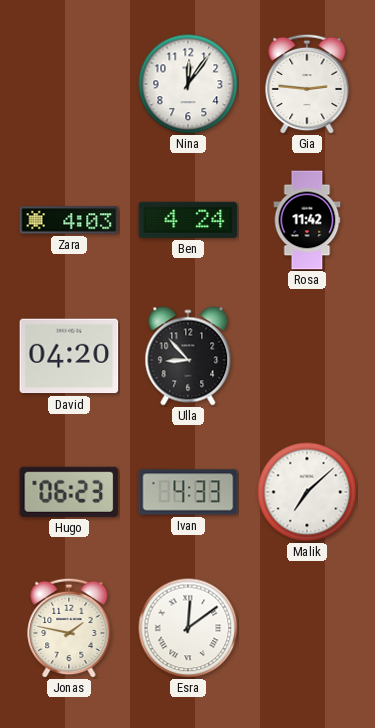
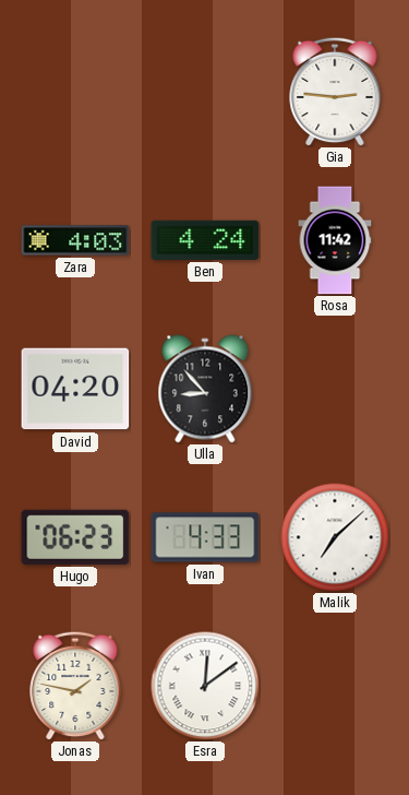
Nina: 12:06 -> none
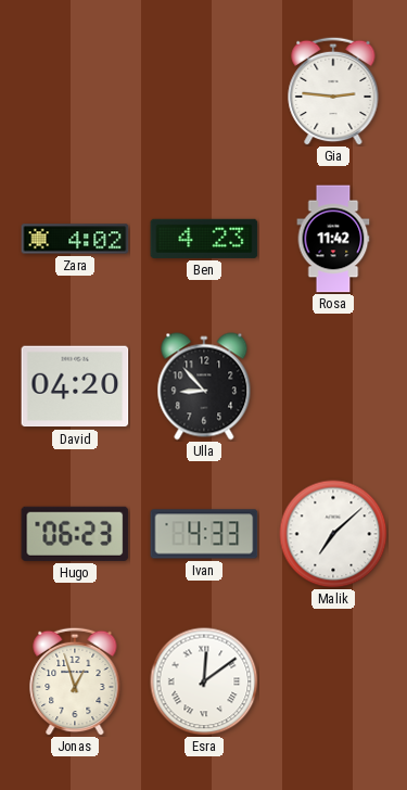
Zara: 4:03 -> 4:02
Ben: 4:24 -> 4:23
Jonas: 1:47 -> 12:57
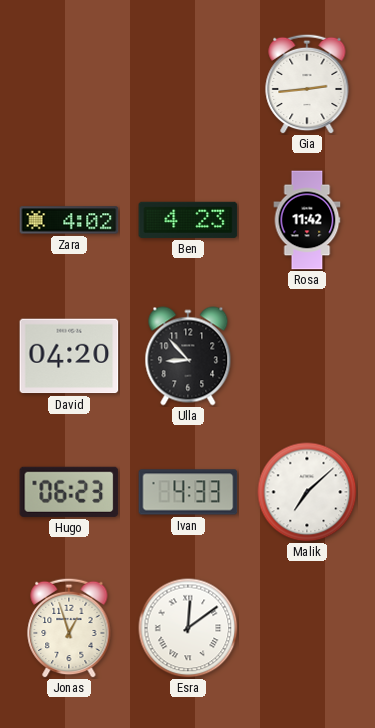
Gia: 2:46 -> 2:44
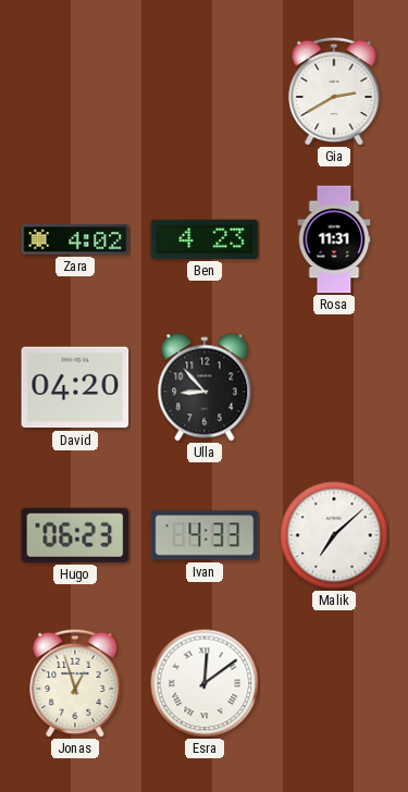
Gia: 2:44 -> 2:40
Rosa: 11:42 -> 11:31
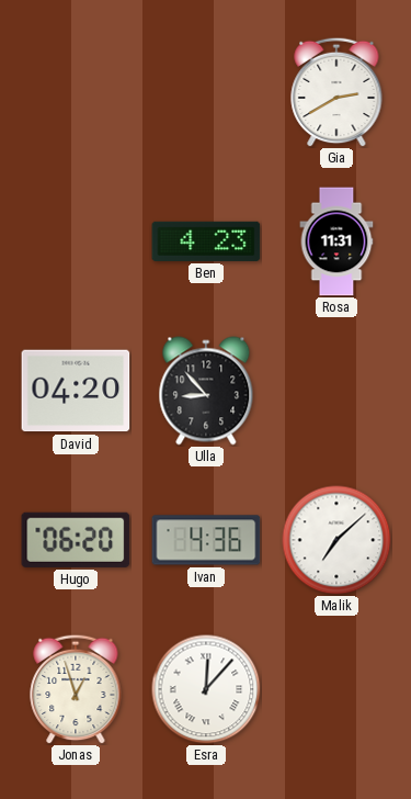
Zara: 4:02 -> none
Hugo: 06:23 -> 06:20
Ivan: 4:33 -> 4:36
Esra: 12:09 -> 12:07
